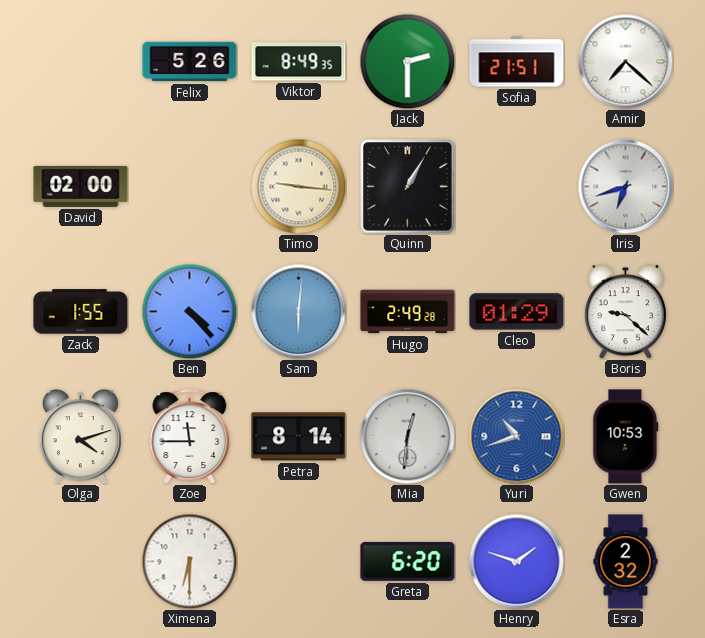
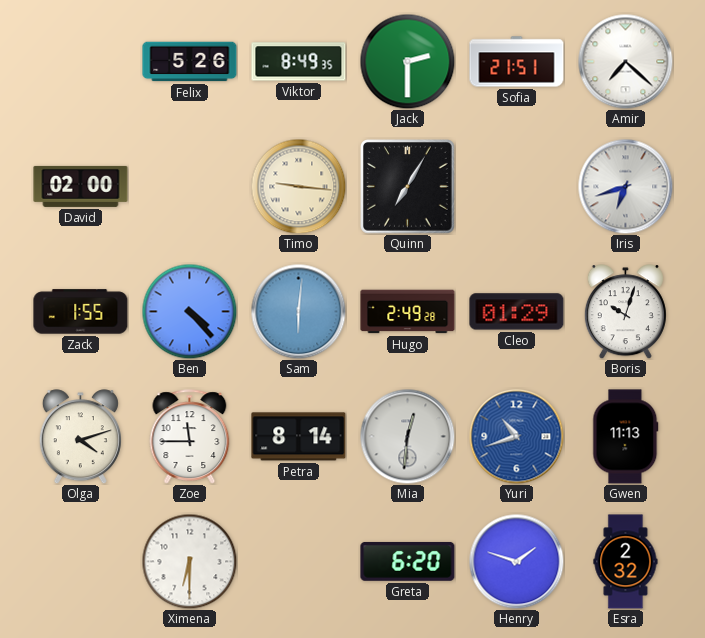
Quinn: 1:05 -> 7:05
Boris: 9:22 -> 10:03
Gwen: 10:53 -> 11:13
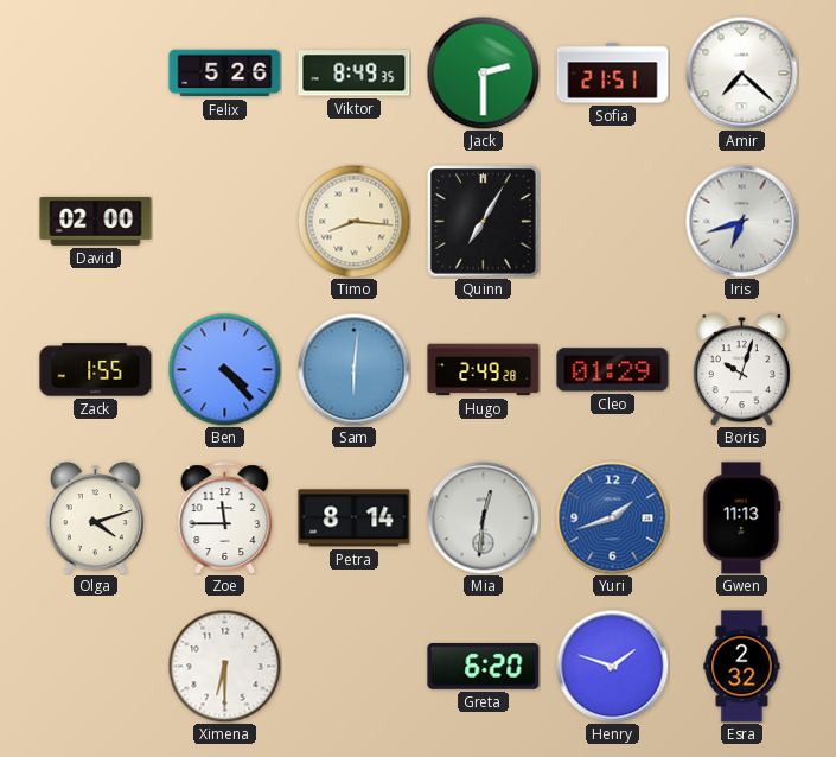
Timo: 9:16 -> 8:16
Yuri: 10:42 -> 1:42
